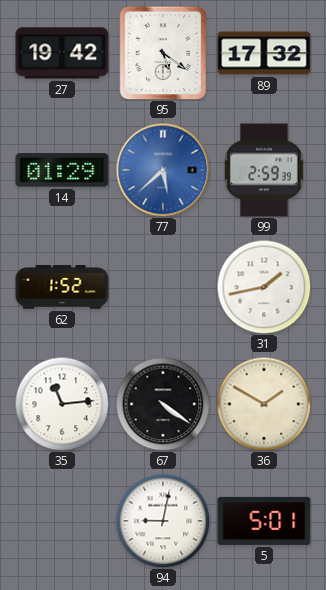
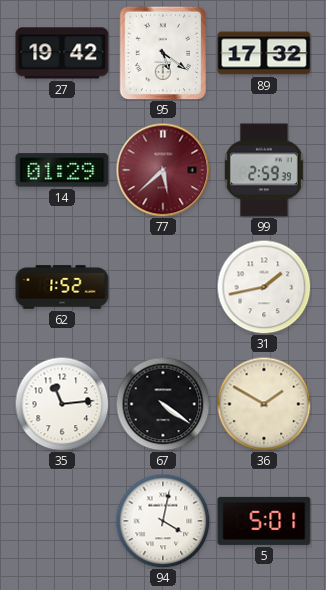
77 dial: blue -> burgundy
94: 9:02 -> 4:02
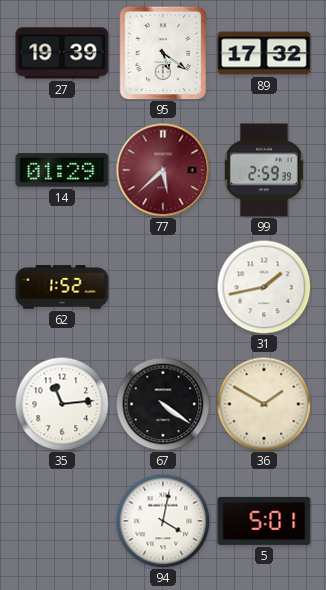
27: 19:42 -> 19:39
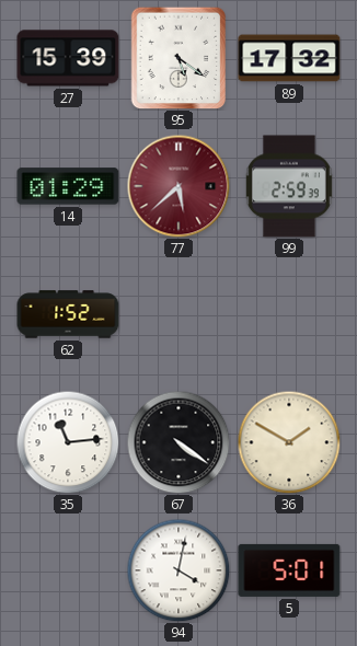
27: 19:39 -> 15:39
31: 1:43 -> none
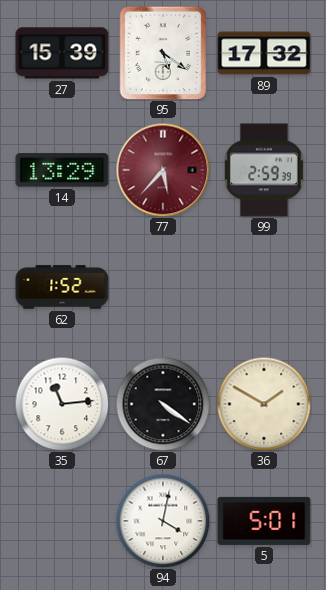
14: 01:29 -> 13:29
77: 5:38 -> 5:37
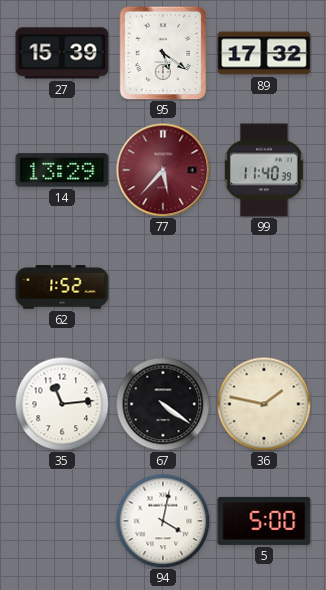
99: 2:59 -> 11:40
36: 1:50 -> 1:47
5: 5:01 -> 5:00
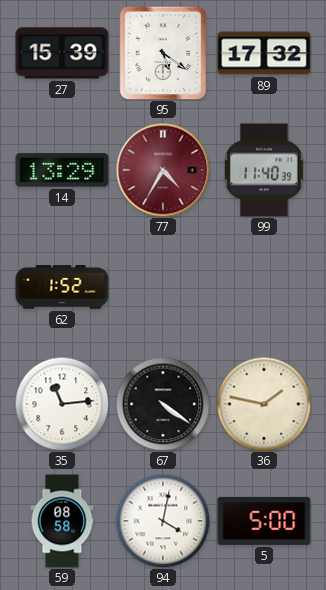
77: 5:37 -> 4:35
59: none -> 08:58
